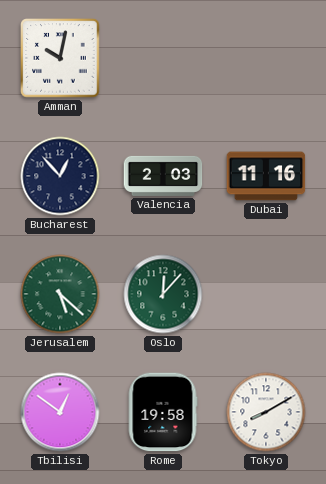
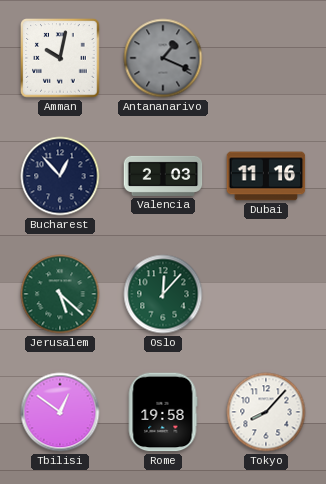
Antananarivo: none -> 1:19
Tokyo: 8:10 -> 8:07
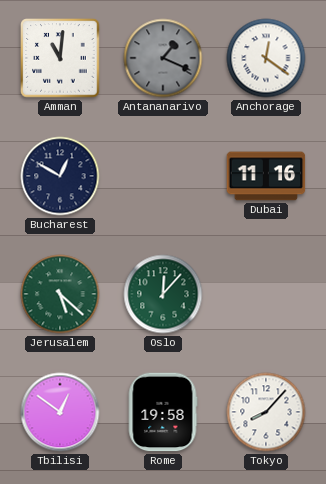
Amman: 10:02 -> 11:01
Anchorage: none -> 12:21
Bucharest: 12:53 -> 12:50
Valencia: 2:03 -> none
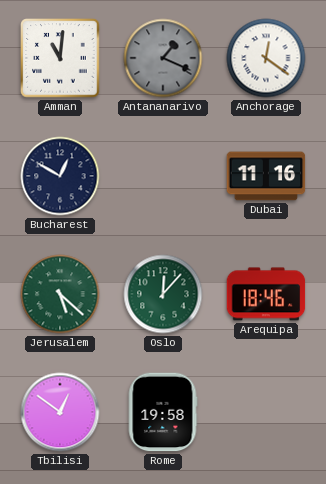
Arequipa: none -> 18:46
Tokyo: 8:07 -> none
